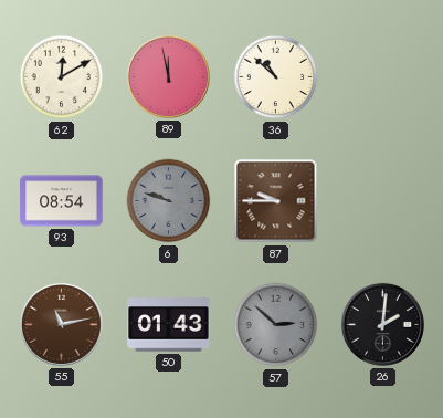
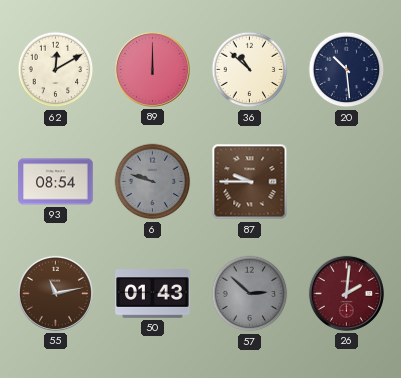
89: 11:58 -> 12:00
20: none -> 10:29
26 dial: black -> burgundy
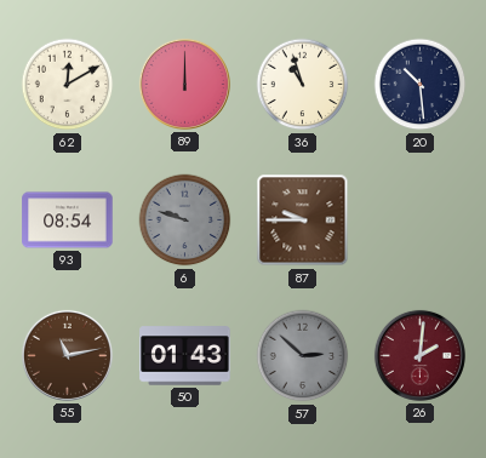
36: 10:52 -> 10:57
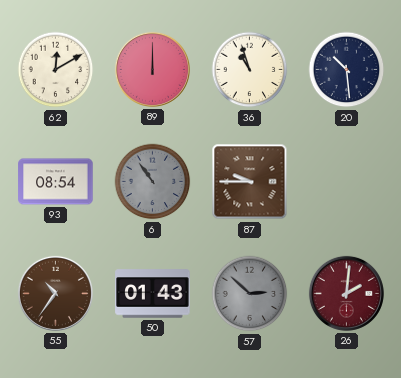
6: 9:48 -> 10:54
55: 11:13 -> 10:36
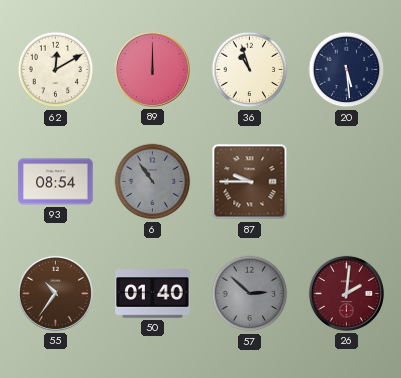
20: 10:29 -> 5:29
50: 01:43 -> 01:40
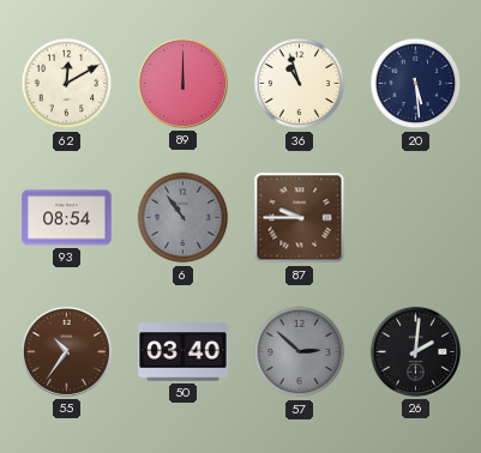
50: 01:40 -> 03:40
26 dial: burgundy -> black
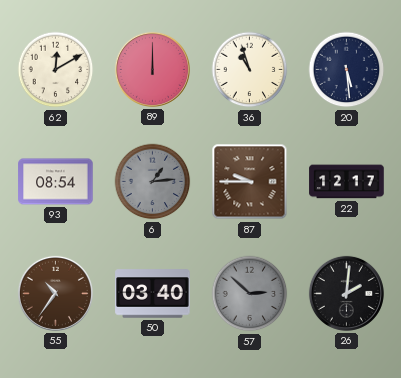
6: 10:54 -> 1:14
22: none -> 12:17
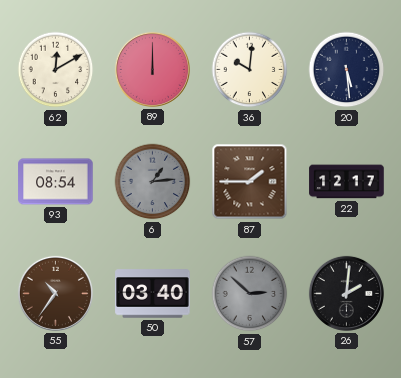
36: 10:57 -> 10:01
87: 9:45 -> 1:45
